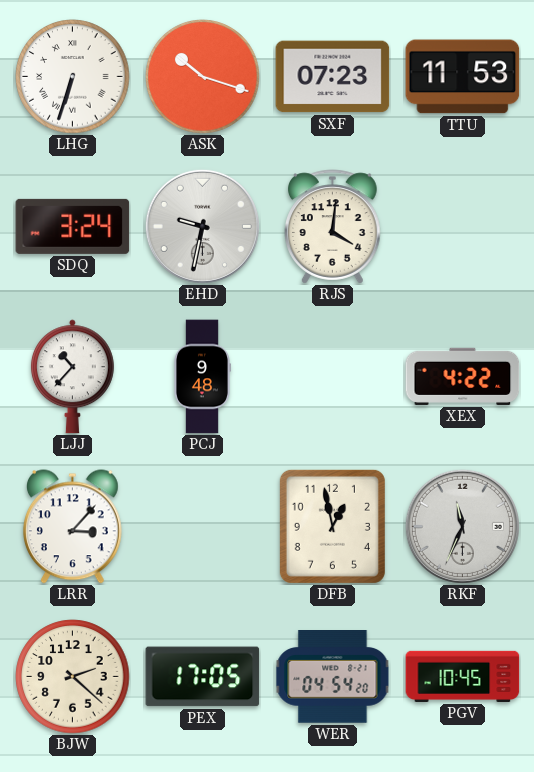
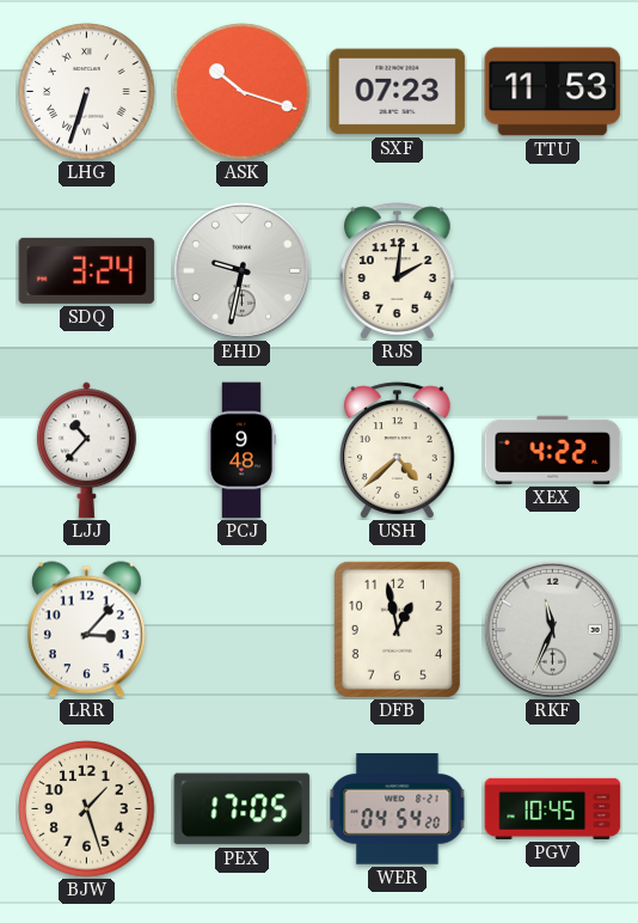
RJS: 4:01 -> 2:01
USH: none -> 4:38
BJW: 2:22 -> 1:27
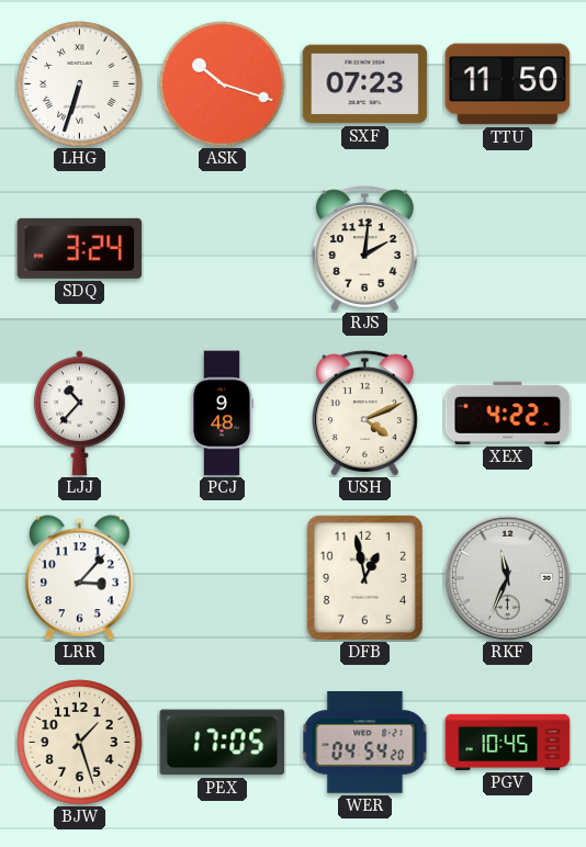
TTU: 11:53 -> 11:50
EHD: 9:32 -> none
USH: 4:38 -> 4:11
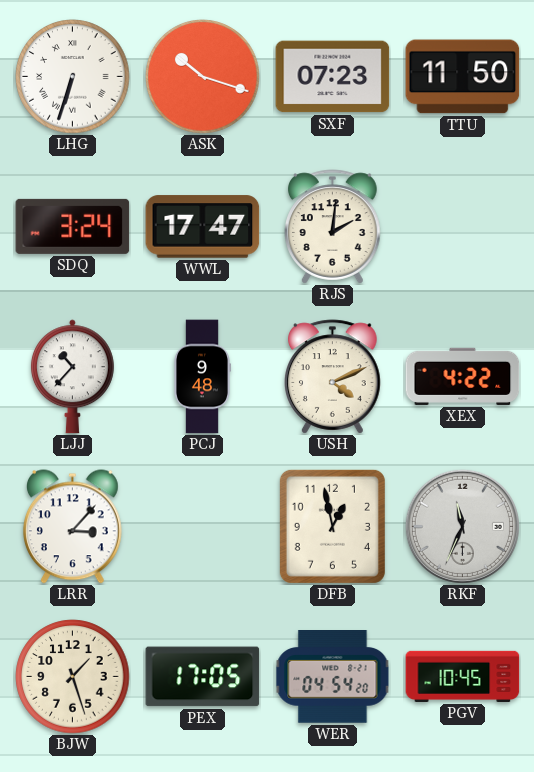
WWL: none -> 17:47
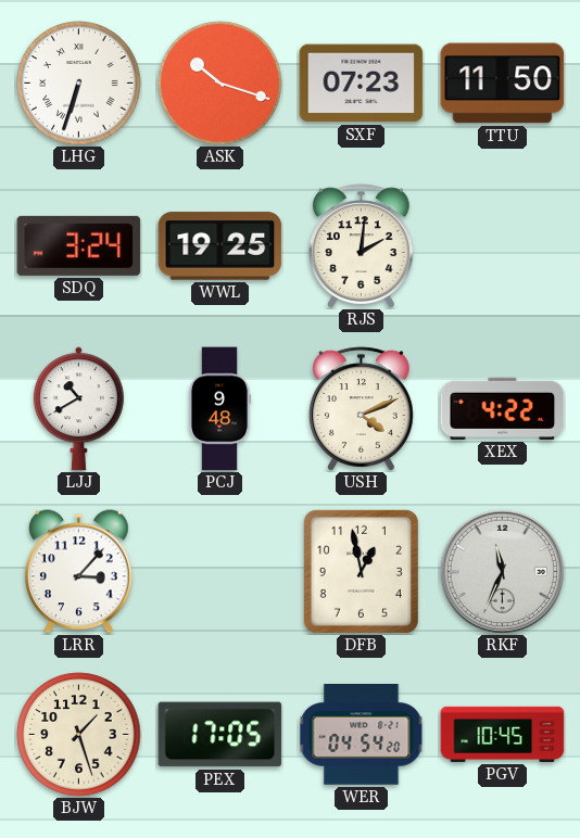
WWL: 17:47 -> 19:25
LJJ: 10:37 -> 10:40
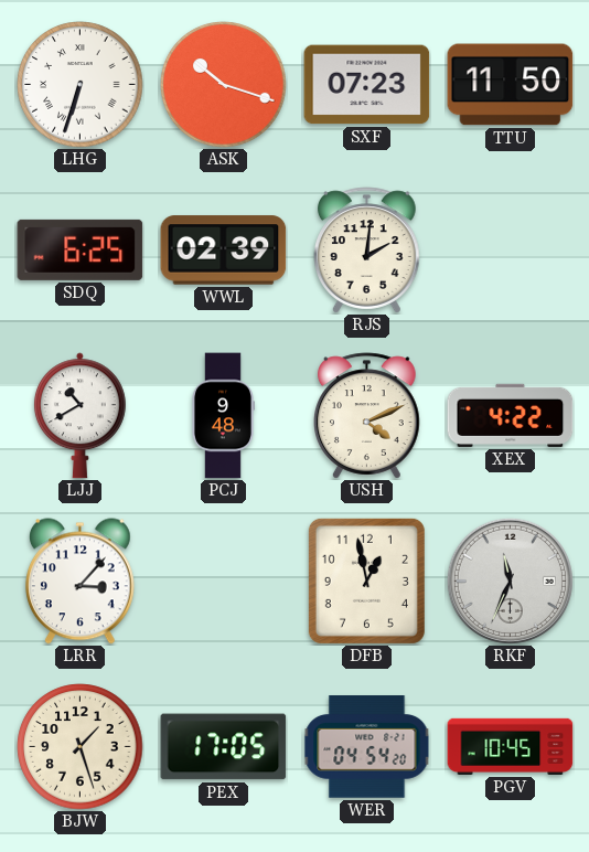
SDQ: 3:24 -> 6:25
WWL: 19:25 -> 02:39
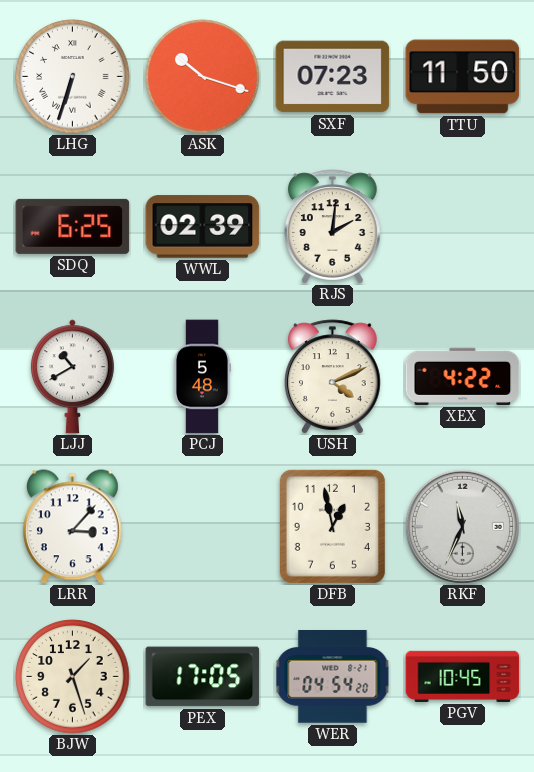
PCJ: 9:48 -> 5:48
